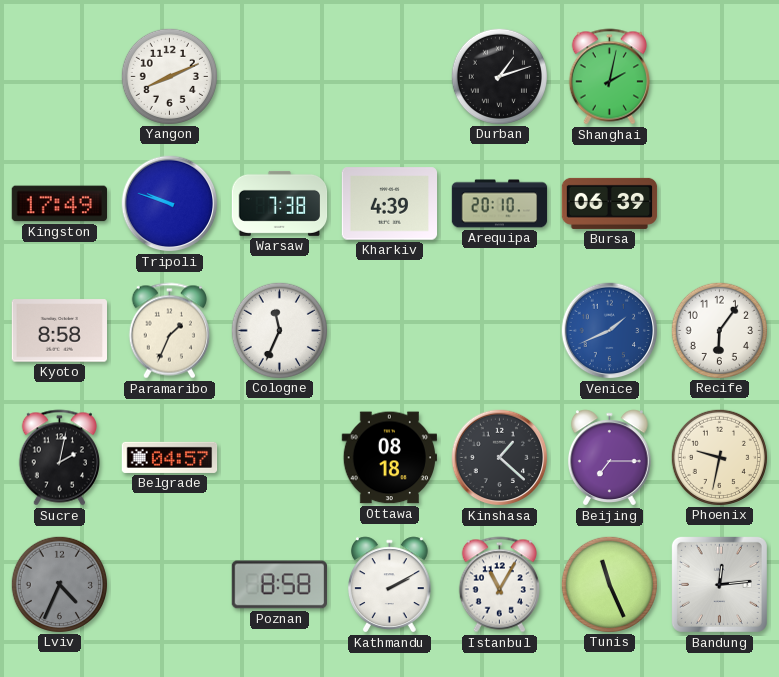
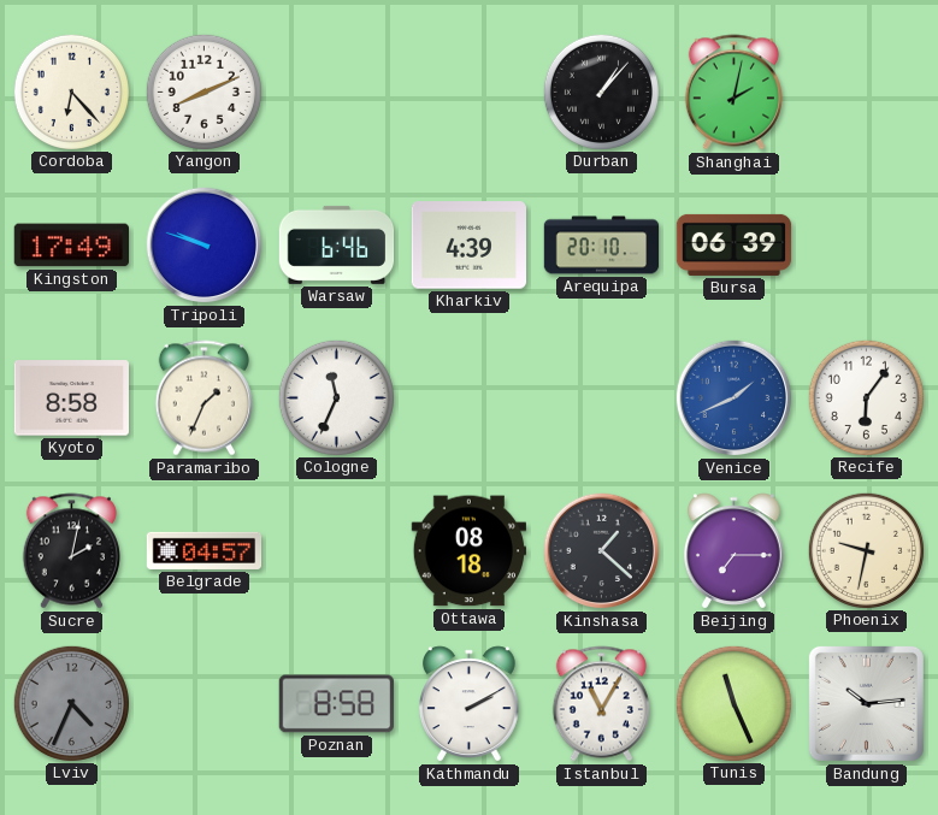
Cordoba: none -> 6:23
Durban: 1:12 -> 1:07
Warsaw: 7:38 -> 6:46
Bandung: 12:14 -> 10:14
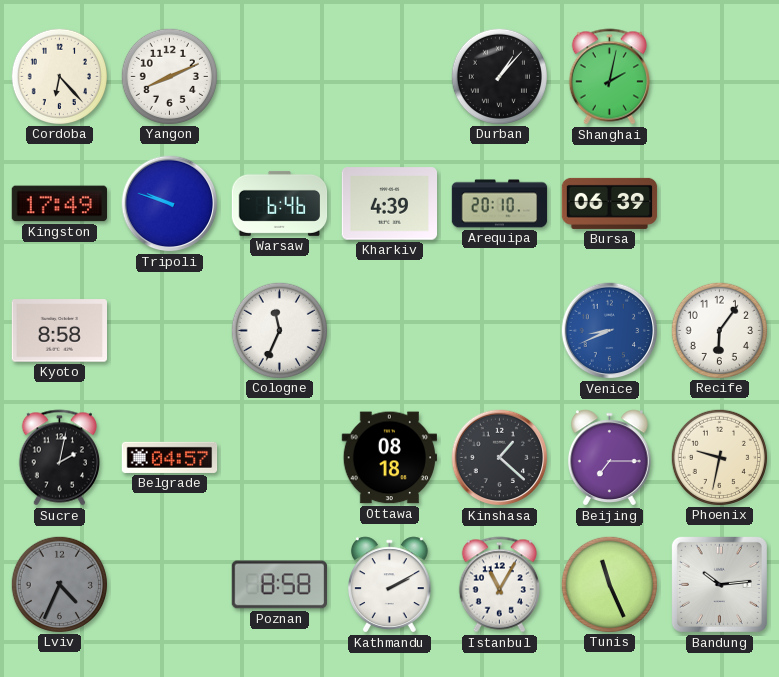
Paramaribo: 1:34 -> none
Venice: 1:41 -> 8:41
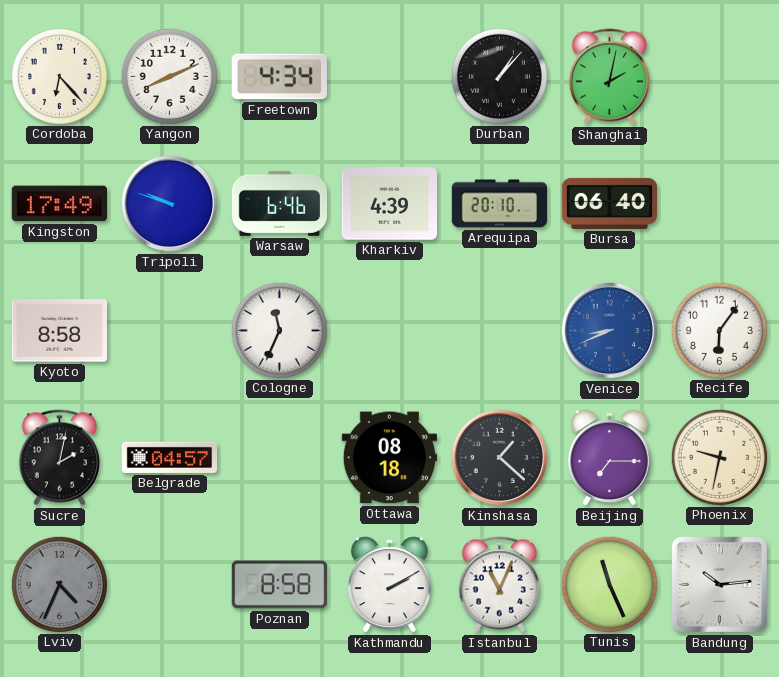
Freetown: none -> 4:34
Bursa: 06:39 -> 06:40
Istanbul: 11:05 -> 11:04
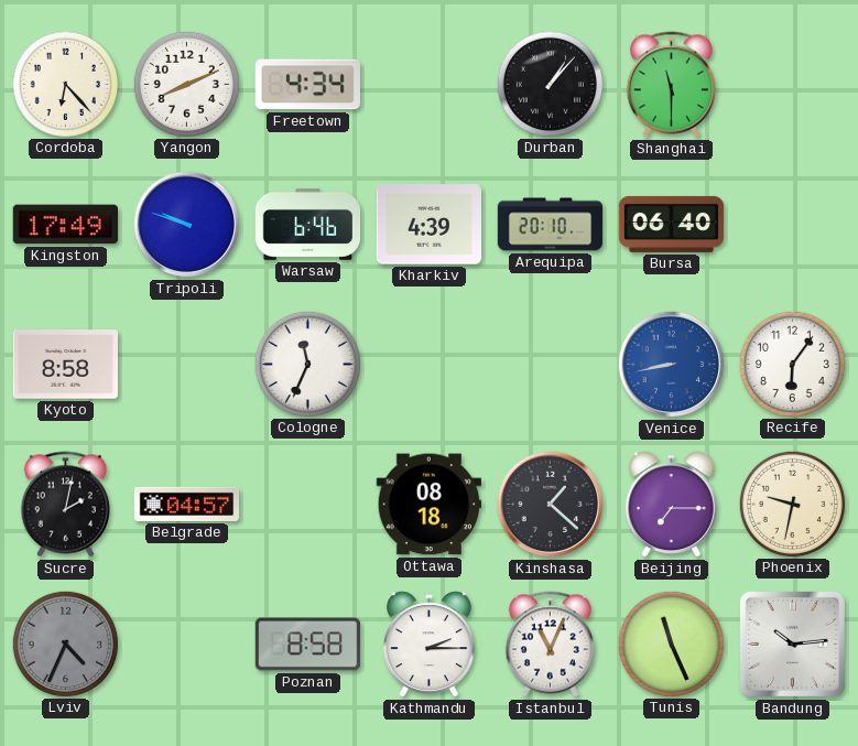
Shanghai: 2:02 -> 11:30
Venice: 8:41 -> 8:43
Kathmandu: 2:10 -> 2:15
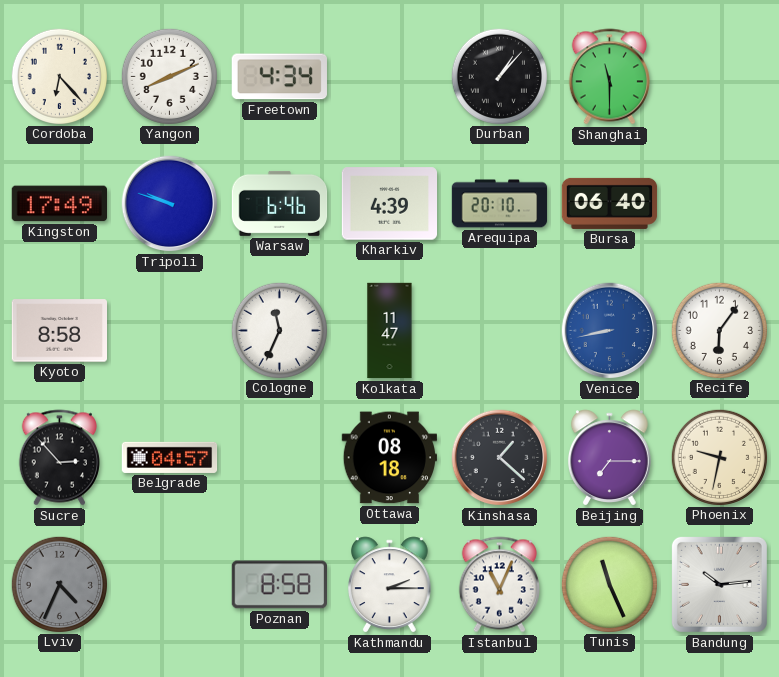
Kolkata: none -> 11:47
Sucre: 2:02 -> 2:53
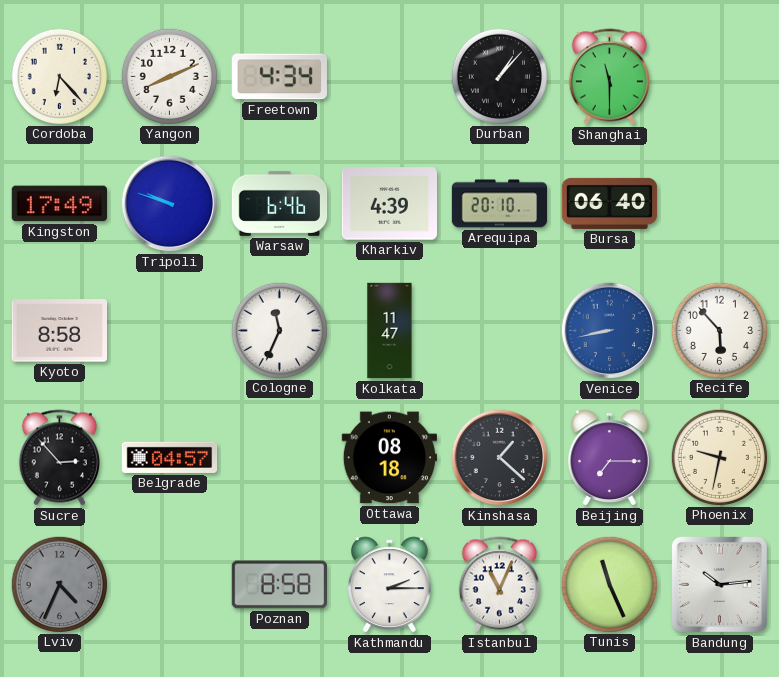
Recife: 6:06 -> 5:53
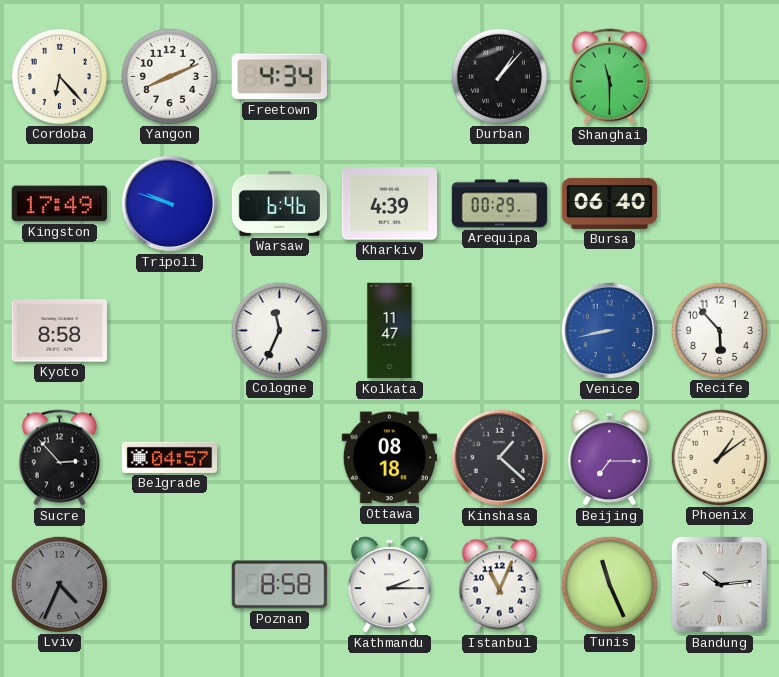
Arequipa: 20:10 -> 00:29
Phoenix: 9:32 -> 1:09
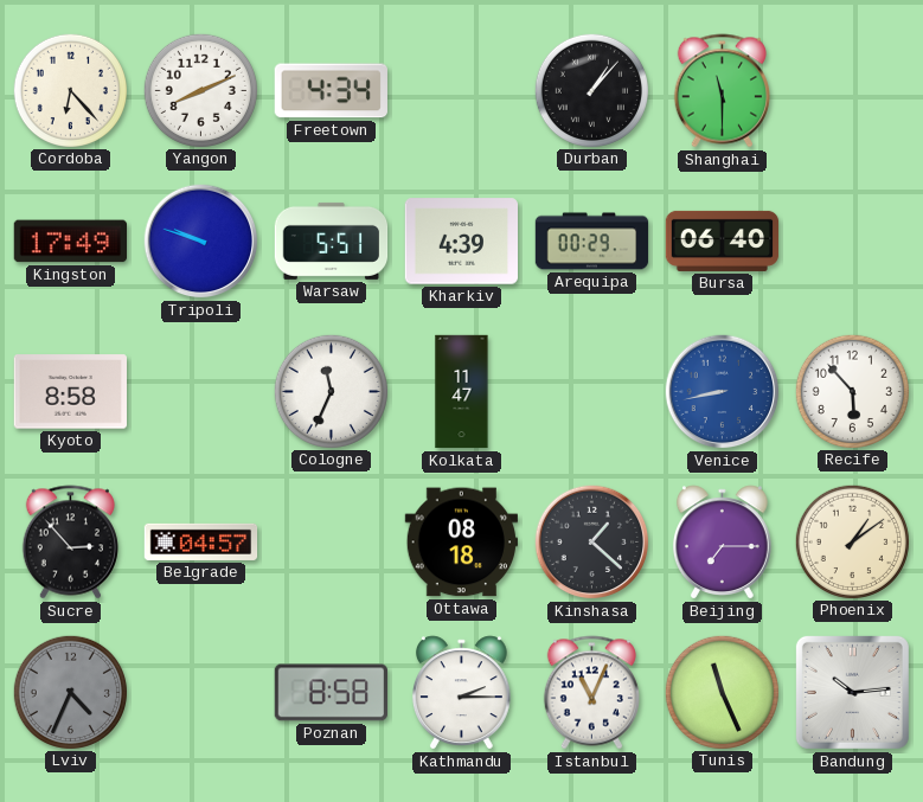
Warsaw: 6:46 -> 5:51
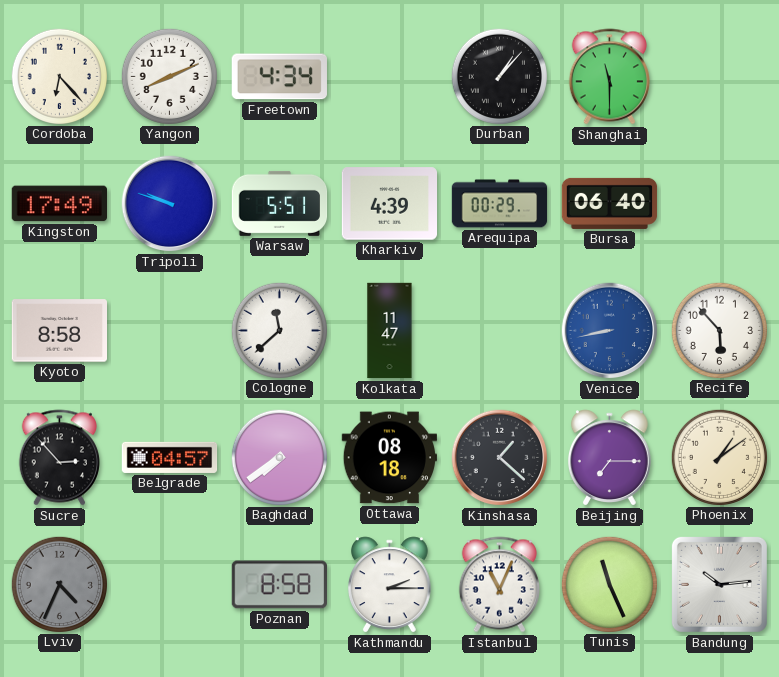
Cologne: 11:34 -> 11:38
Baghdad: none -> 7:39
